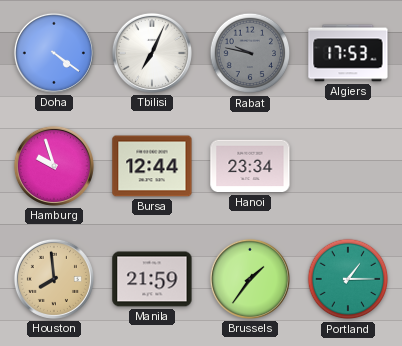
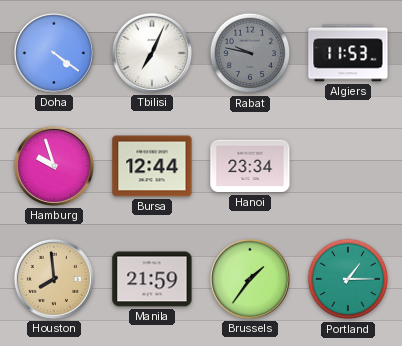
Algiers: 17:53 -> 11:53
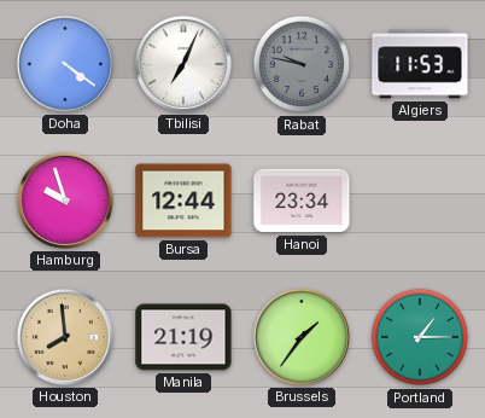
Manila: 21:59 -> 21:19
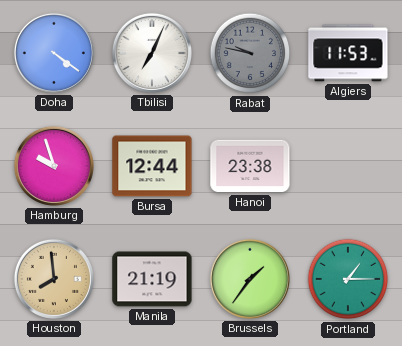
Hanoi: 23:34 -> 23:38
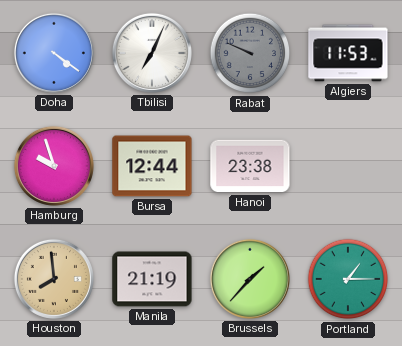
Rabat: 9:47 -> 9:49
Brussels: 1:36 -> 1:37
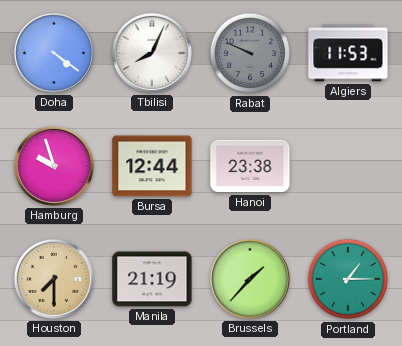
Tbilisi: 7:04 -> 8:04
Houston: 7:59 -> 7:30
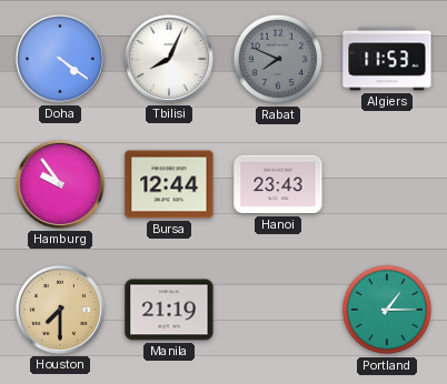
Rabat: 9:49 -> 7:49
Hamburg: 9:57 -> 9:54
Hanoi: 23:38 -> 23:43
Brussels: 1:37 -> none
